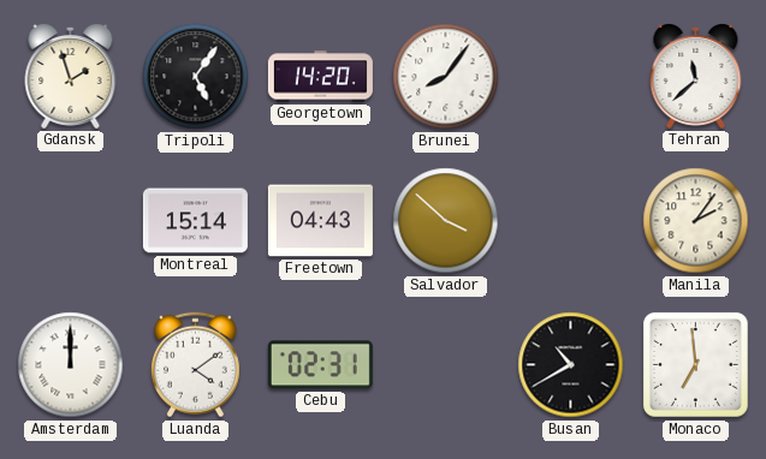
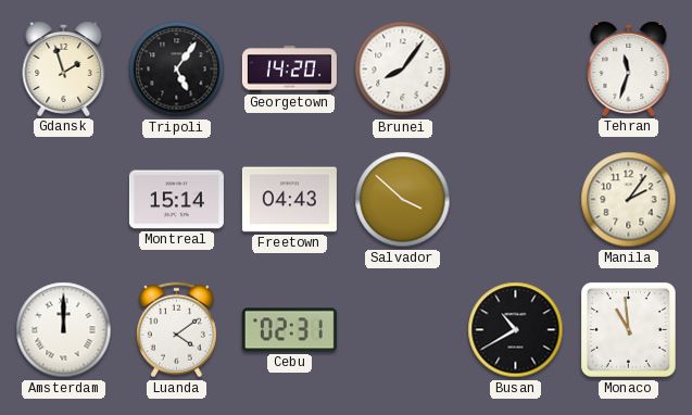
Tehran: 11:38 -> 11:33
Monaco: 6:59 -> 10:59
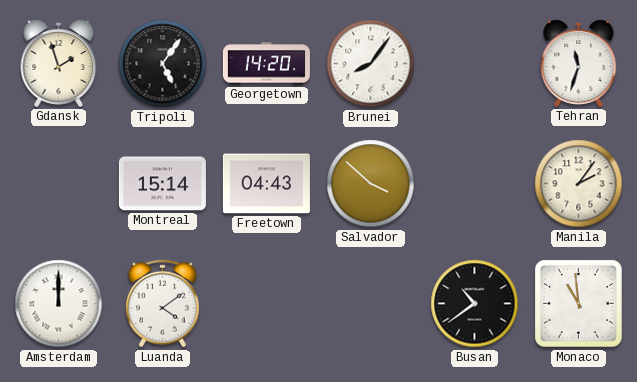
Cebu: 02:31 -> none
Busan: 10:40 -> 10:39
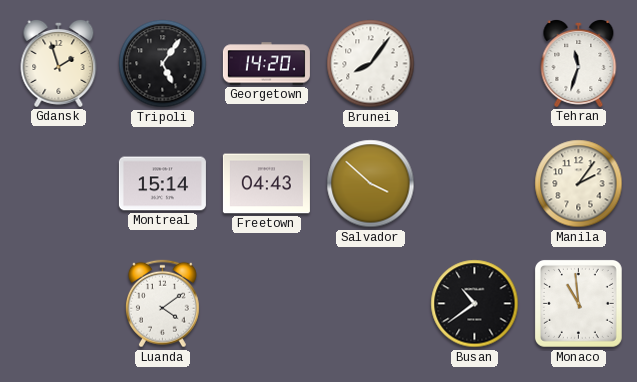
Amsterdam: 12:00 -> none
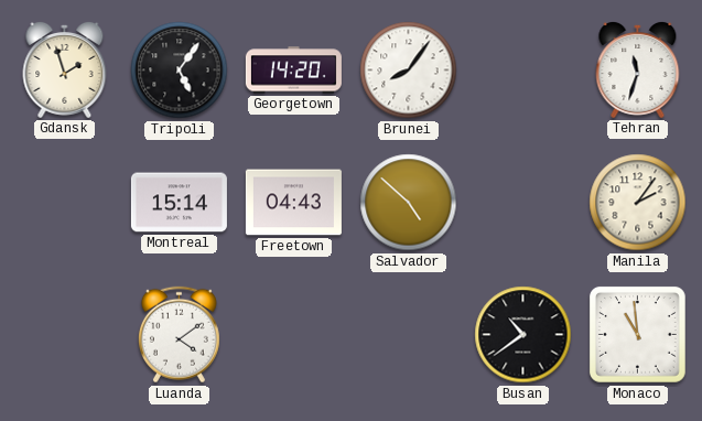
Salvador: 3:52 -> 4:52
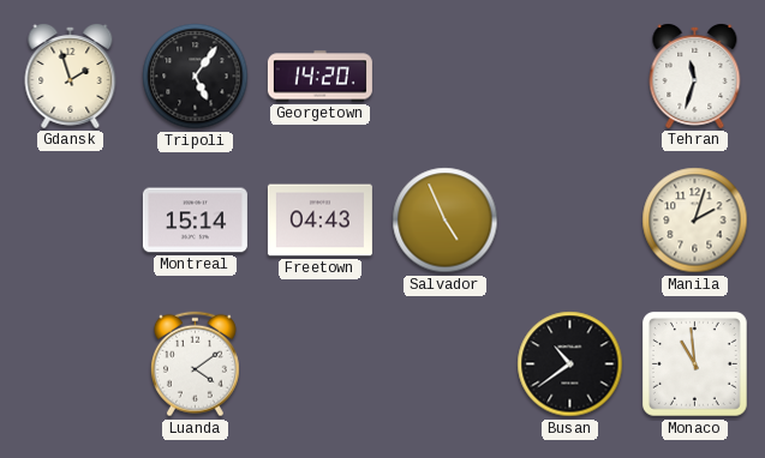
Brunei: 8:06 -> none
Salvador: 4:52 -> 4:56
Manila: 2:06 -> 2:03
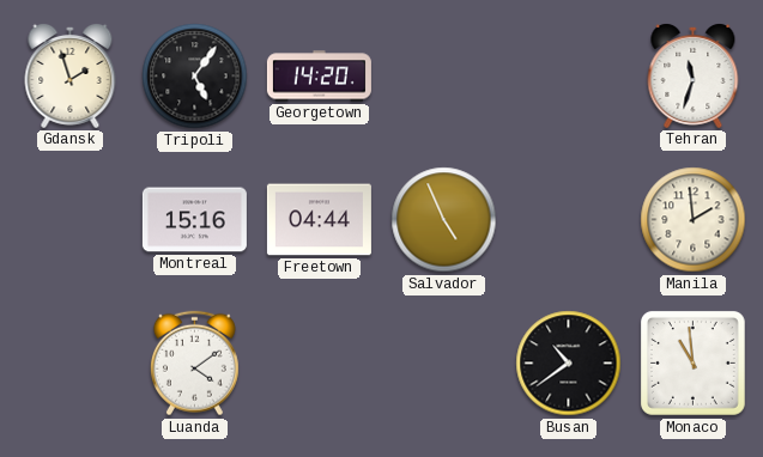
Montreal: 15:14 -> 15:16
Freetown: 04:43 -> 04:44
Manila: 2:03 -> 1:59
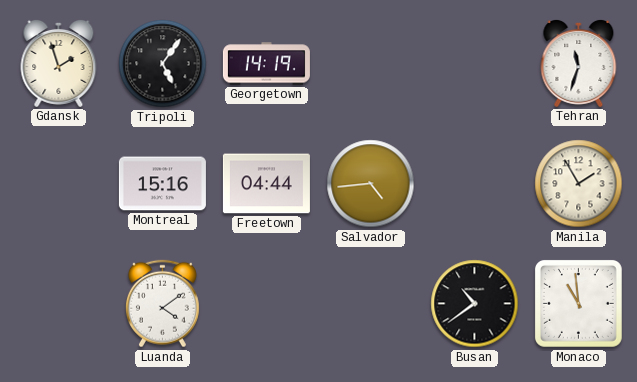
Georgetown: 14:20 -> 14:19
Salvador: 4:56 -> 4:44
Manila: 1:59 -> 1:55
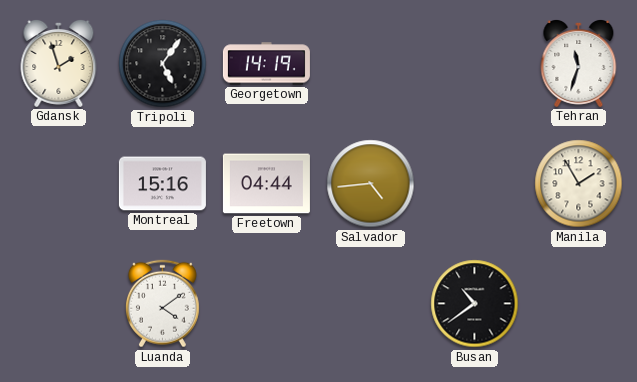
Monaco: 10:59 -> none
